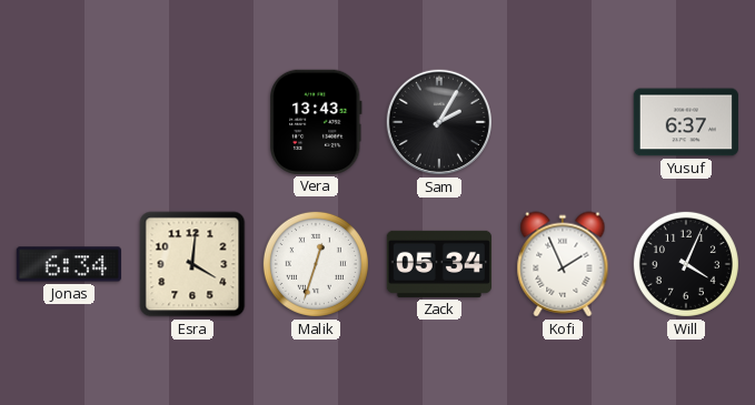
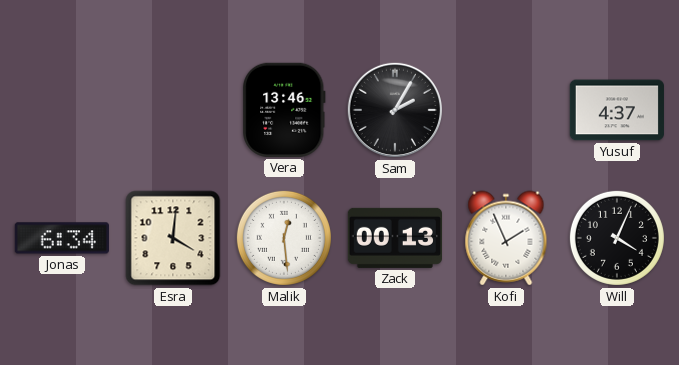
Vera: 13:43 -> 13:46
Yusuf: 6:37 -> 4:37
Malik: 12:33 -> 12:29
Zack: 05:34 -> 00:13
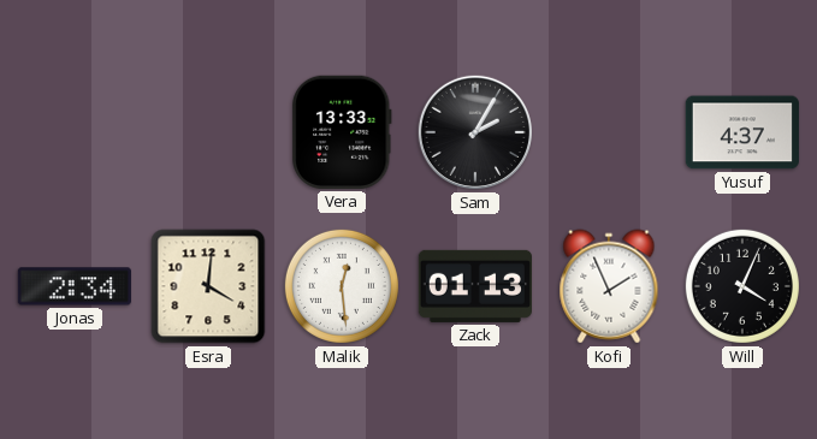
Vera: 13:46 -> 13:33
Jonas: 6:34 -> 2:34
Zack: 00:13 -> 01:13
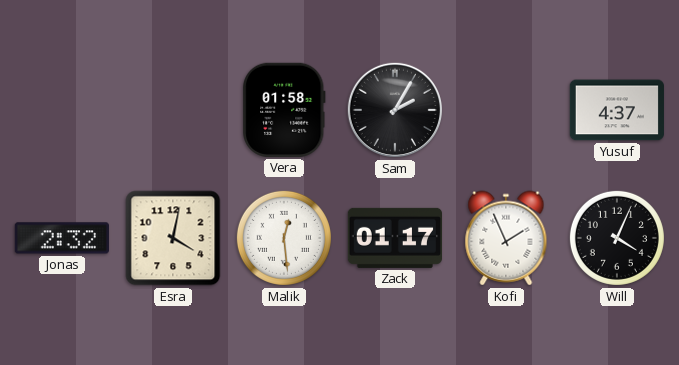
Vera: 13:33 -> 01:58
Jonas: 2:34 -> 2:32
Esra: 4:01 -> 4:02
Zack: 01:13 -> 01:17
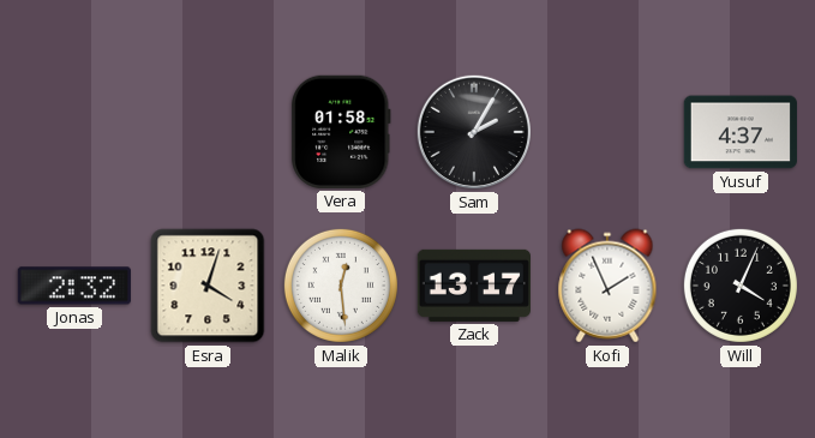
Esra: 4:02 -> 4:03
Zack: 01:17 -> 13:17
